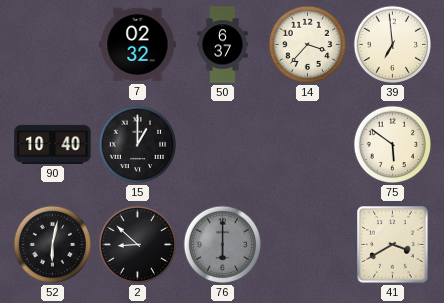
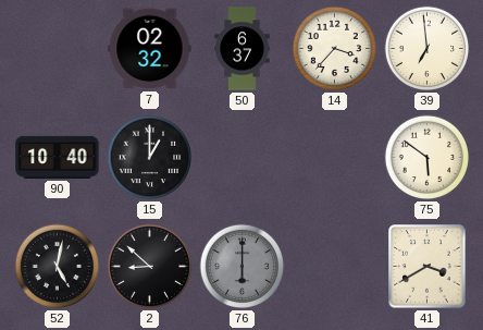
52: 6:02 -> 5:02
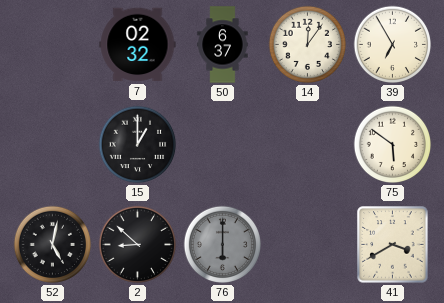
14: 3:37 -> 12:06
39: 6:59 -> 6:55
90: 10:40 -> none
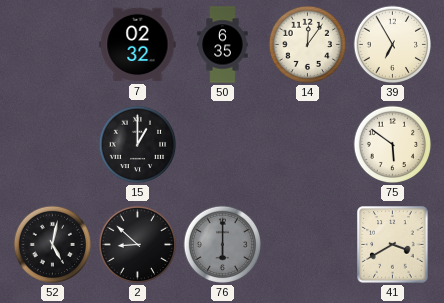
50: 6:37 -> 6:35
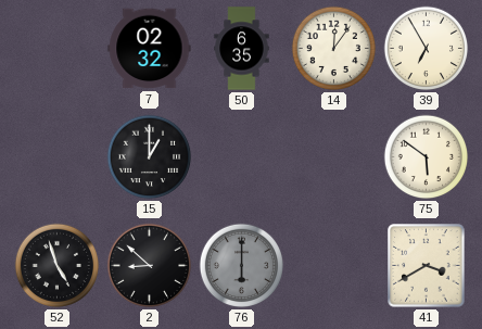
52: 5:02 -> 4:57
